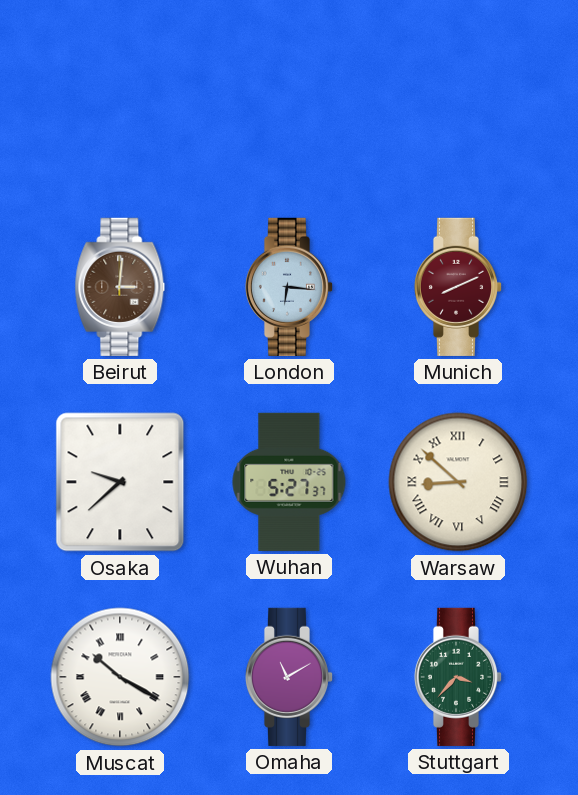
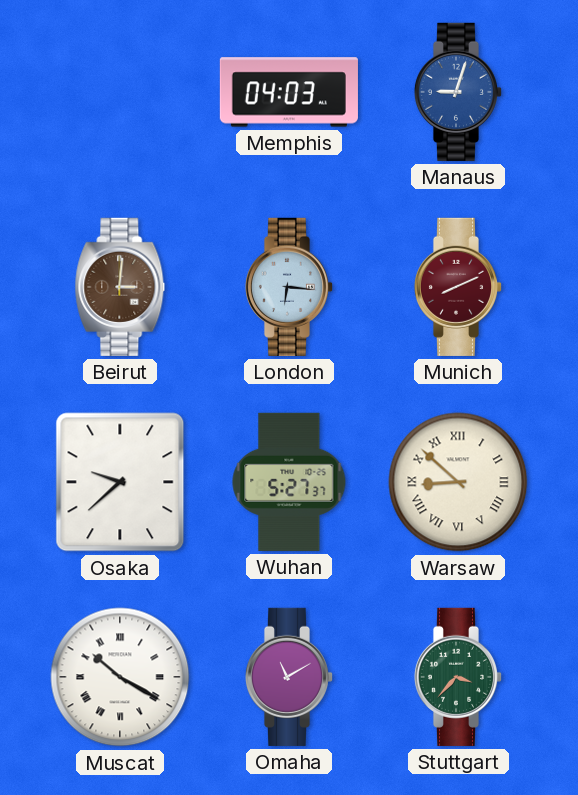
Memphis: none -> 04:03
Manaus: none -> 9:03
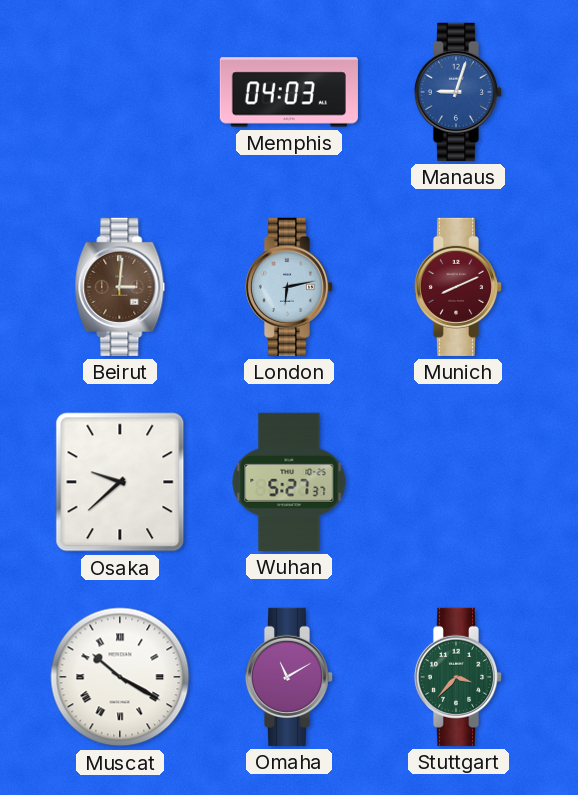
London: 6:16 -> 6:13
Warsaw: 8:52 -> none
